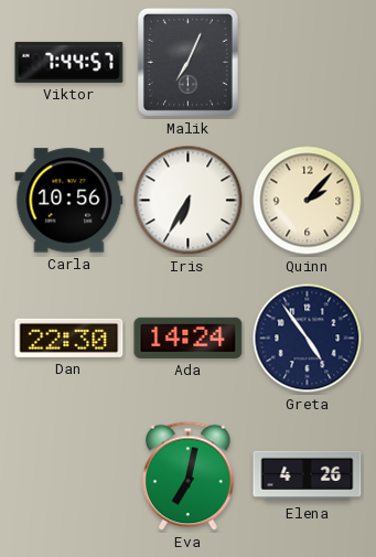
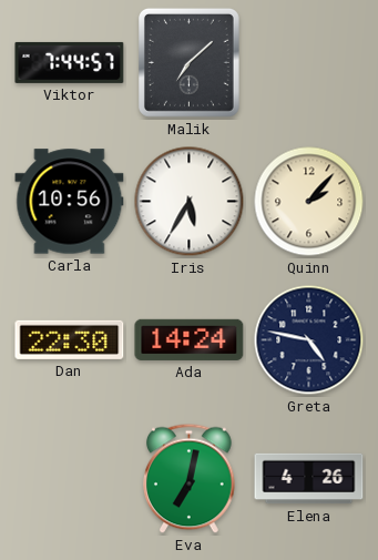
Malik: 7:04 -> 7:08
Iris: 6:35 -> 5:35
Greta: 4:54 -> 4:47
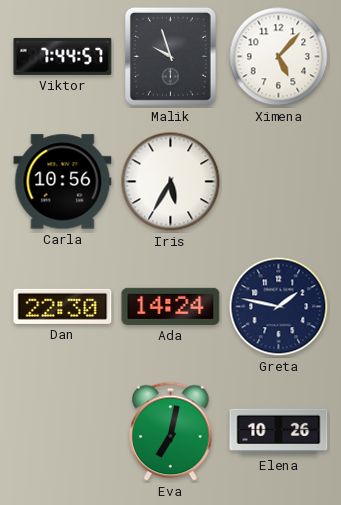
Malik: 7:08 -> 9:57
Ximena: none -> 5:07
Quinn: 2:07 -> none
Greta: 4:47 -> 1:47
Elena: 4:26 -> 10:26
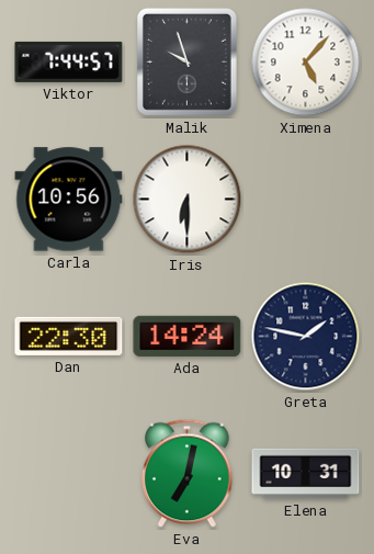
Iris: 5:35 -> 6:30
Elena: 10:26 -> 10:31
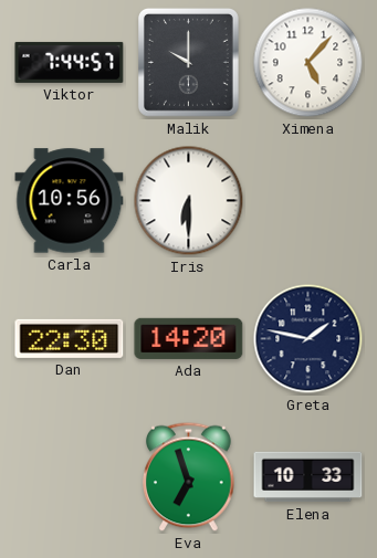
Malik: 9:57 -> 10:00
Ada: 14:24 -> 14:20
Eva: 7:02 -> 6:57
Elena: 10:31 -> 10:33
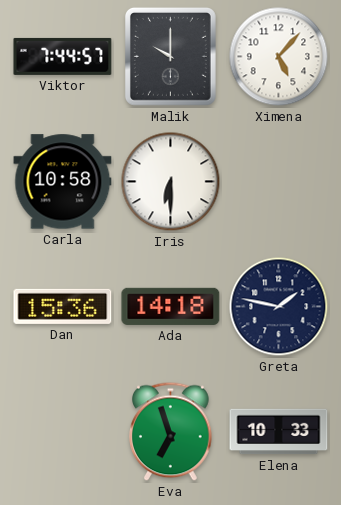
Carla: 10:56 -> 10:58
Dan: 22:30 -> 15:36
Ada: 14:20 -> 14:18
